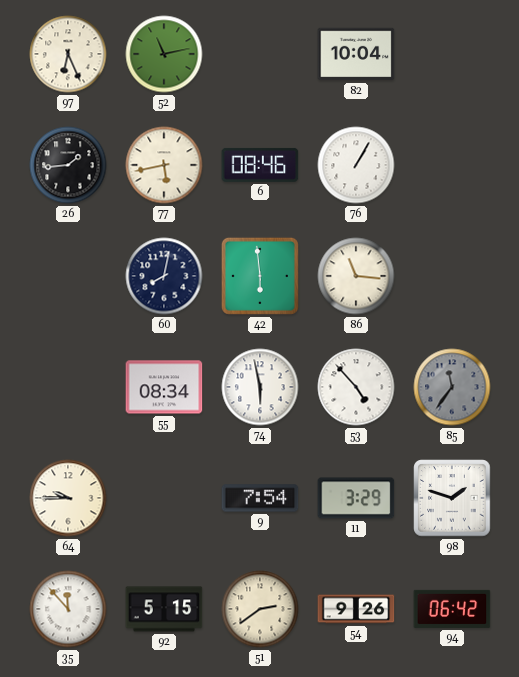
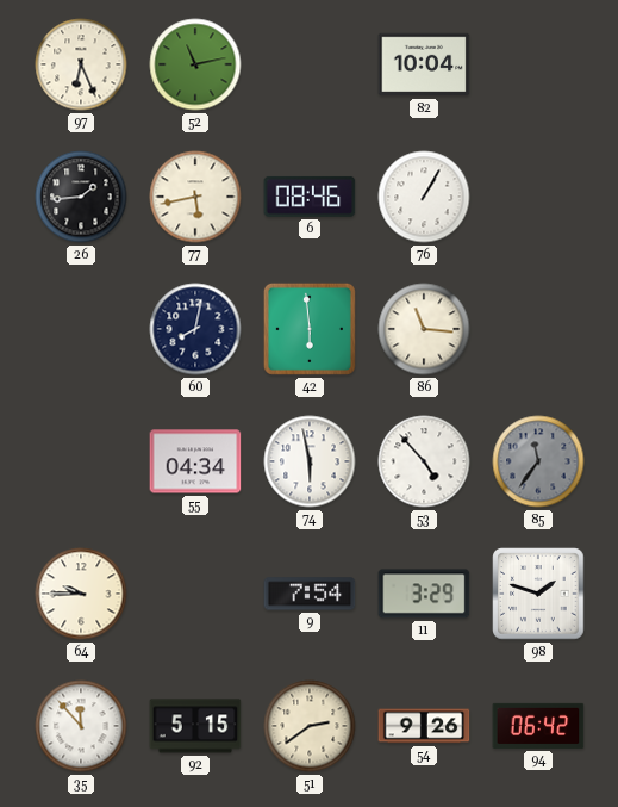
55: 08:34 -> 04:34
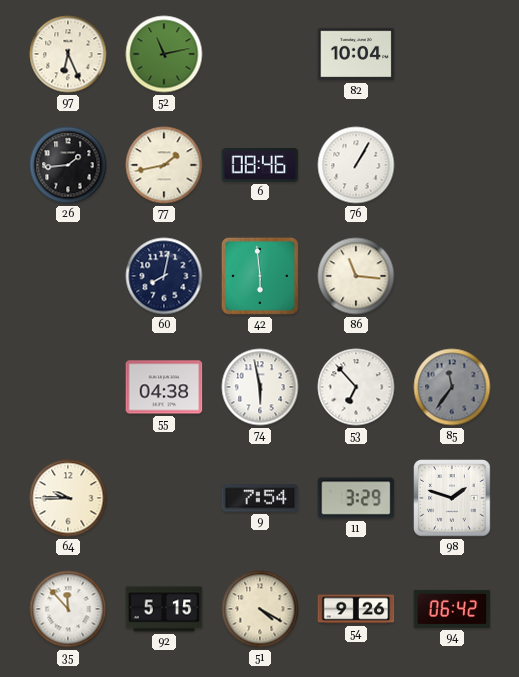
77: 5:43 -> 1:43
55: 04:34 -> 04:38
53: 4:53 -> 6:53
51: 2:39 -> 4:20
